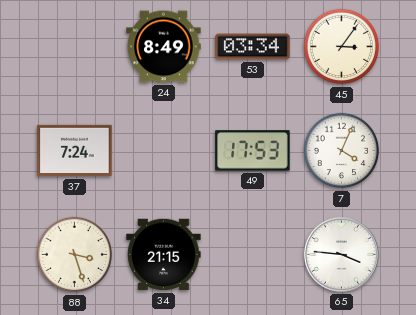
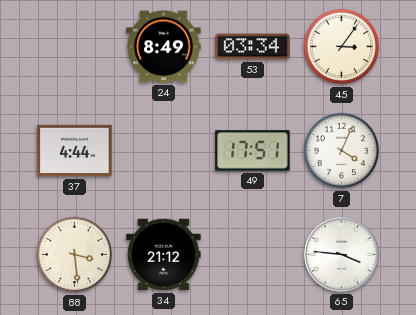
37: 7:24 -> 4:44
49: 17:53 -> 17:51
88: 3:27 -> 3:29
34: 21:15 -> 21:12
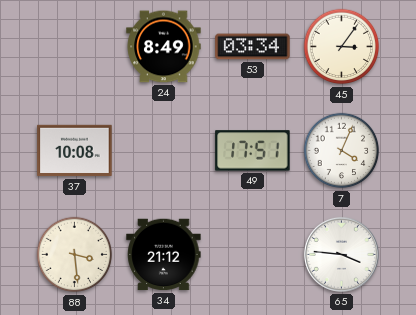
37: 4:44 -> 10:08
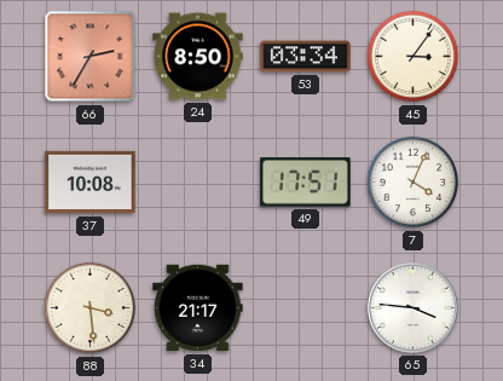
66: none -> 2:35
24: 8:49 -> 8:50
34: 21:12 -> 21:17
